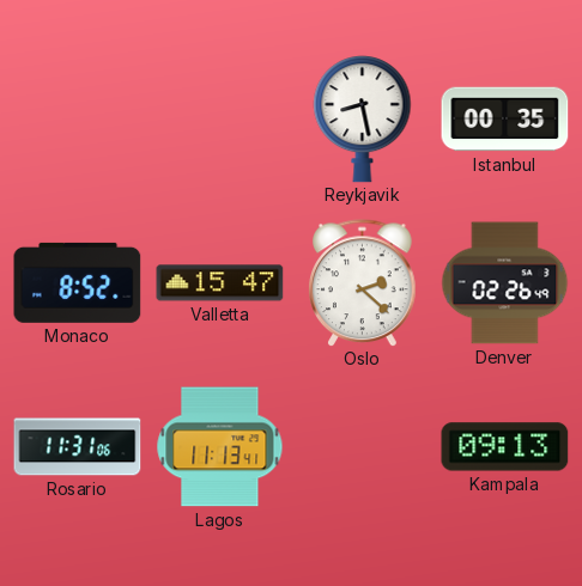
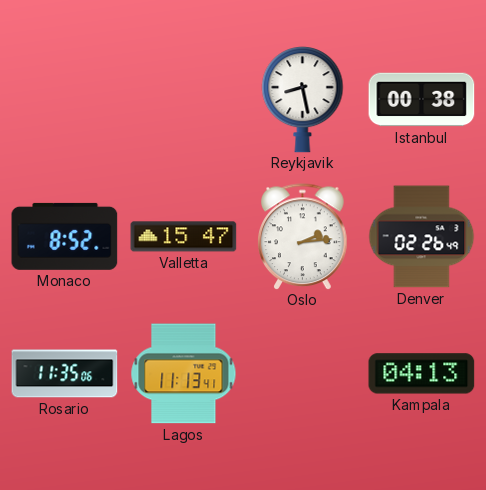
Istanbul: 00:35 -> 00:38
Oslo: 2:22 -> 2:14
Rosario: 11:31 -> 11:35
Kampala: 09:13 -> 04:13
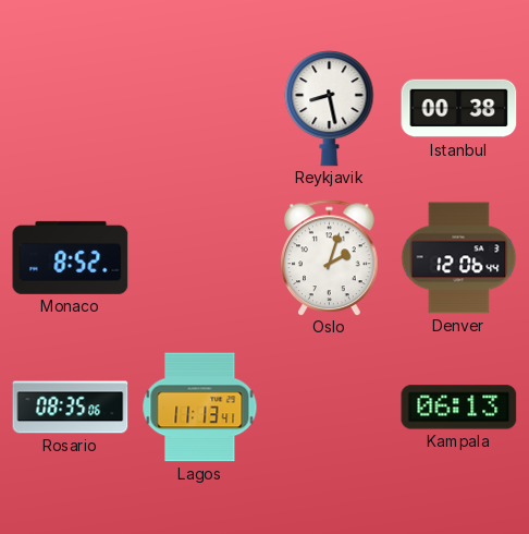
Valletta: 15:47 -> none
Oslo: 2:14 -> 2:03
Denver: 02:26 -> 12:06
Rosario: 11:35 -> 08:35
Kampala: 04:13 -> 06:13
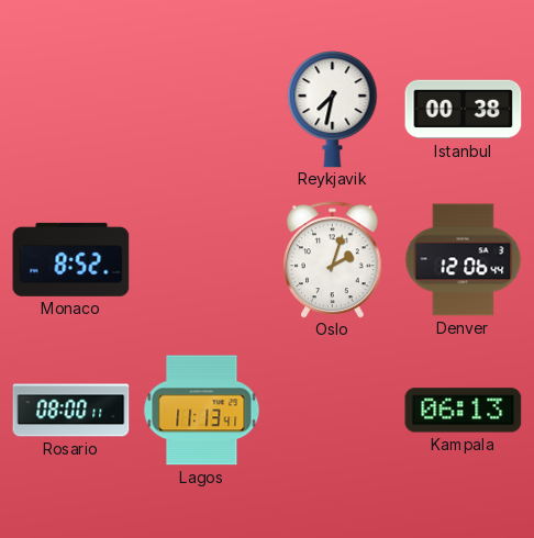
Reykjavik: 8:28 -> 7:32
Rosario: 08:35 -> 08:00
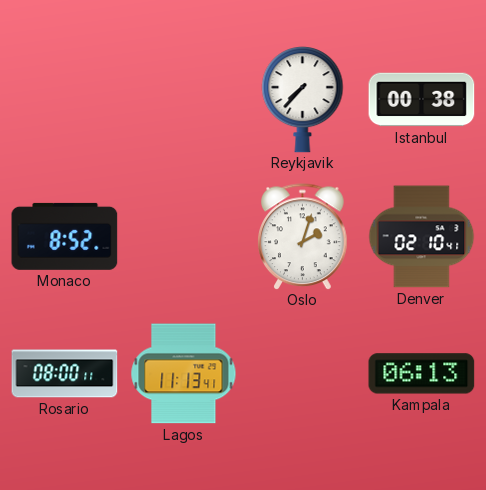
Reykjavik: 7:32 -> 7:37
Denver: 12:06 -> 02:10
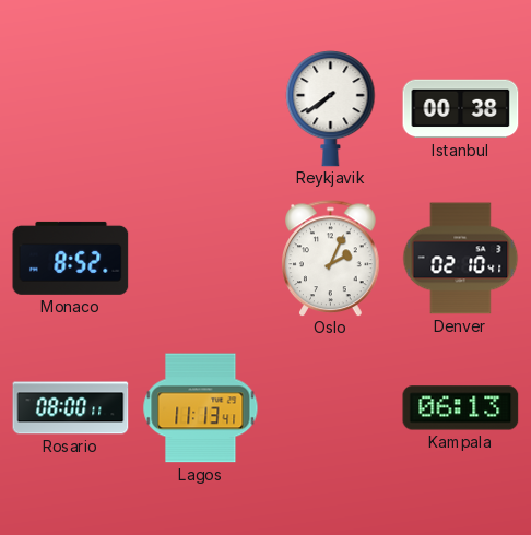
Reykjavik: 7:37 -> 7:39
Oslo: 2:03 -> 2:04
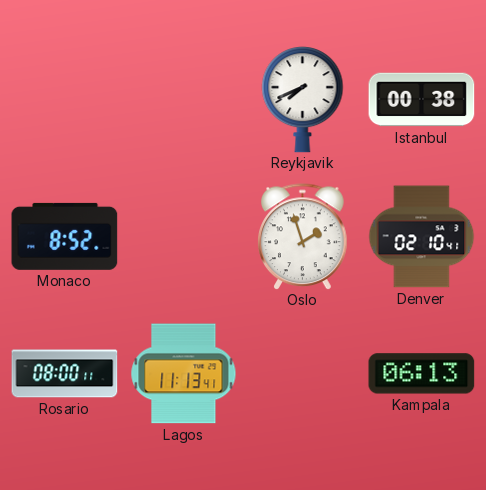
Reykjavik: 7:39 -> 7:41
Oslo: 2:04 -> 1:57
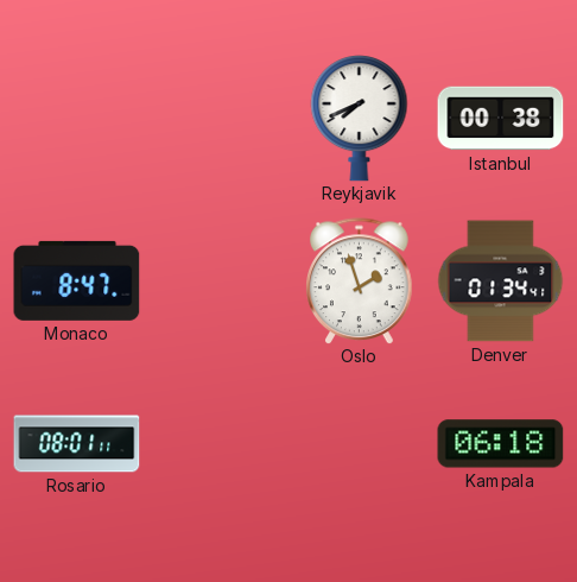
Monaco: 8:52 -> 8:47
Denver: 02:10 -> 01:34
Rosario: 08:00 -> 08:01
Lagos: 11:13 -> none
Kampala: 06:13 -> 06:18
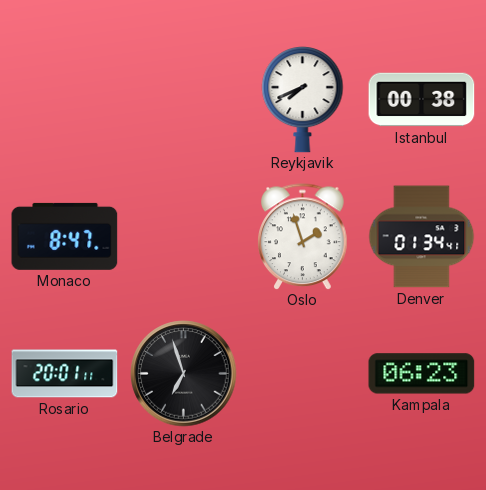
Rosario: 08:01 -> 20:01
Belgrade: none -> 6:57
Kampala: 06:18 -> 06:23
